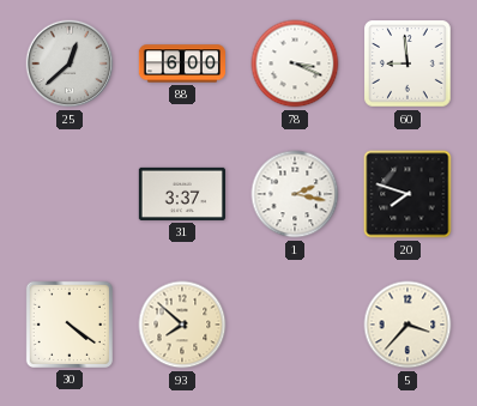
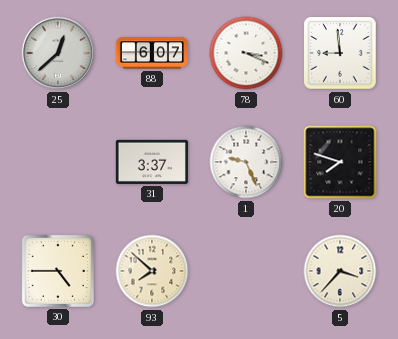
88: 6:00 -> 6:07
1: 2:17 -> 9:26
30: 4:21 -> 4:45
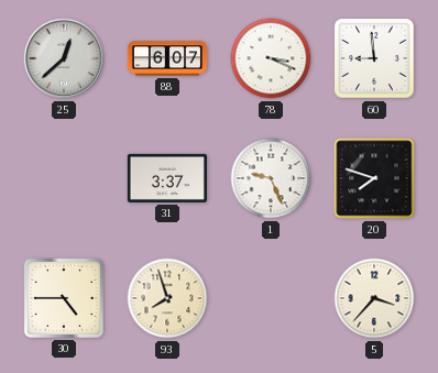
93: 7:52 -> 7:57
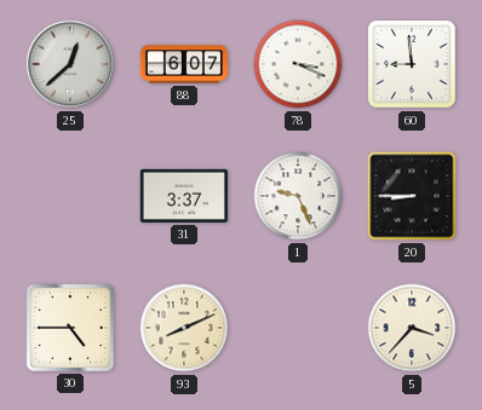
20: 7:48 -> 8:45
93: 7:57 -> 8:11
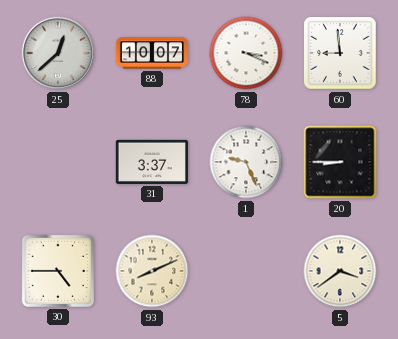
88: 6:07 -> 10:07
5: 3:37 -> 3:39
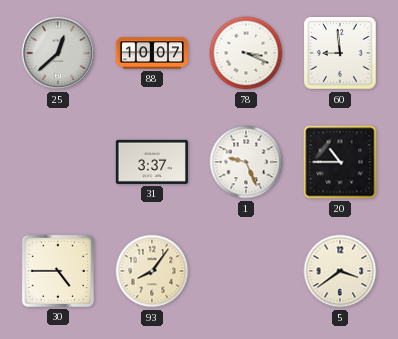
20: 8:45 -> 10:45
93: 8:11 -> 8:06
